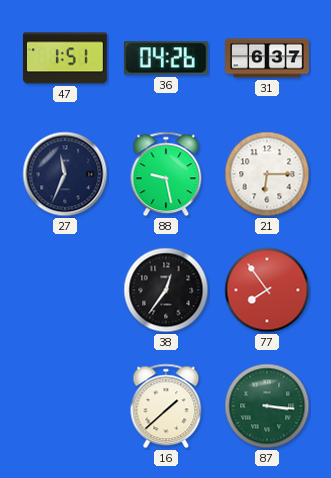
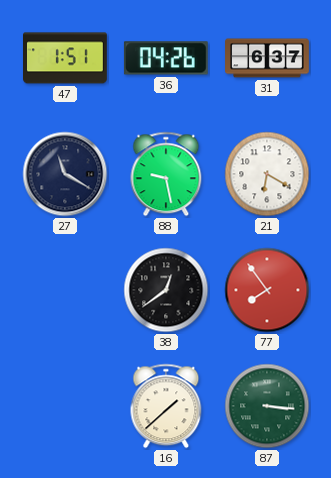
27: 11:34 -> 11:20
21: 6:15 -> 6:20
38: 12:36 -> 12:39
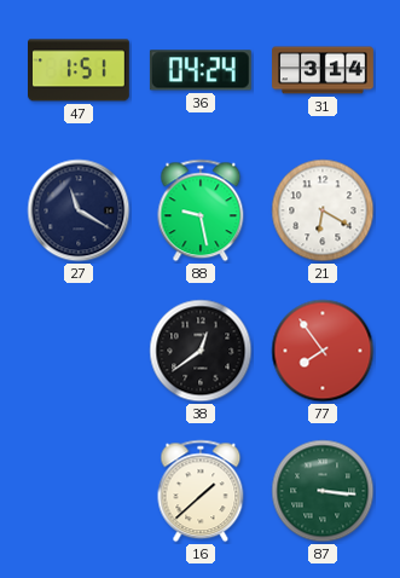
36: 04:26 -> 04:24
31: 6:37 -> 3:14
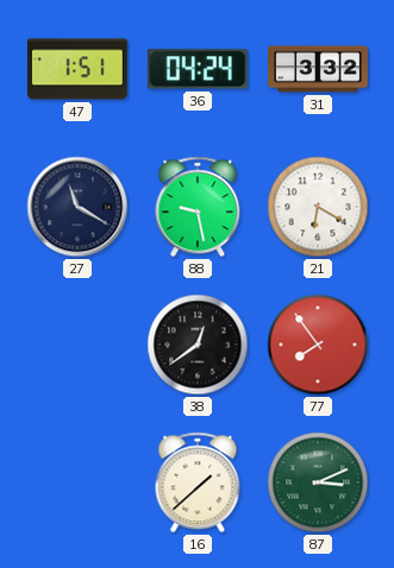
31: 3:14 -> 3:32
87: 3:16 -> 3:11
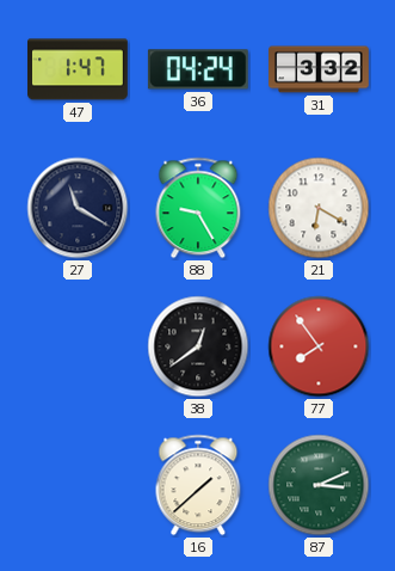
47: 1:51 -> 1:47
88: 9:28 -> 9:25
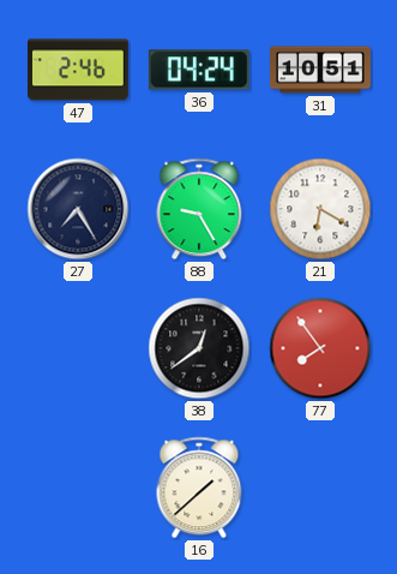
47: 1:47 -> 2:46
31: 3:32 -> 10:51
27: 11:20 -> 7:25
87: 3:11 -> none
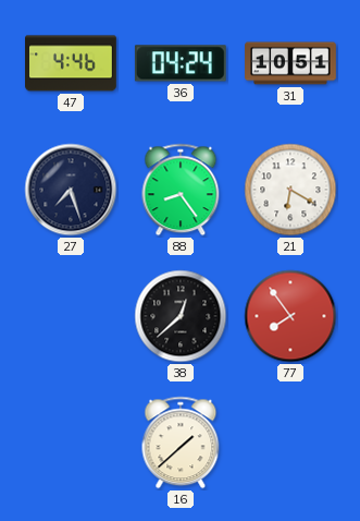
47: 2:46 -> 4:46
27: 7:25 -> 7:27
88: 9:25 -> 8:24
38: 12:39 -> 12:38
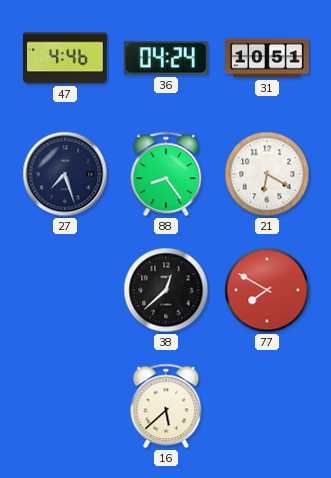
77: 7:54 -> 7:50
16: 1:38 -> 5:38
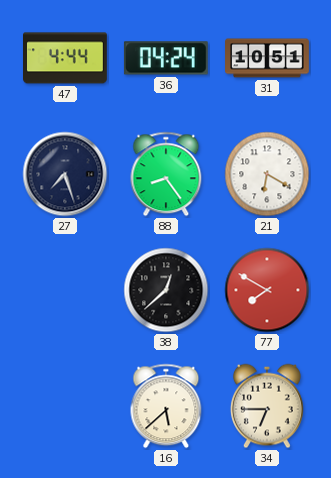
47: 4:46 -> 4:44
34: none -> 6:45
